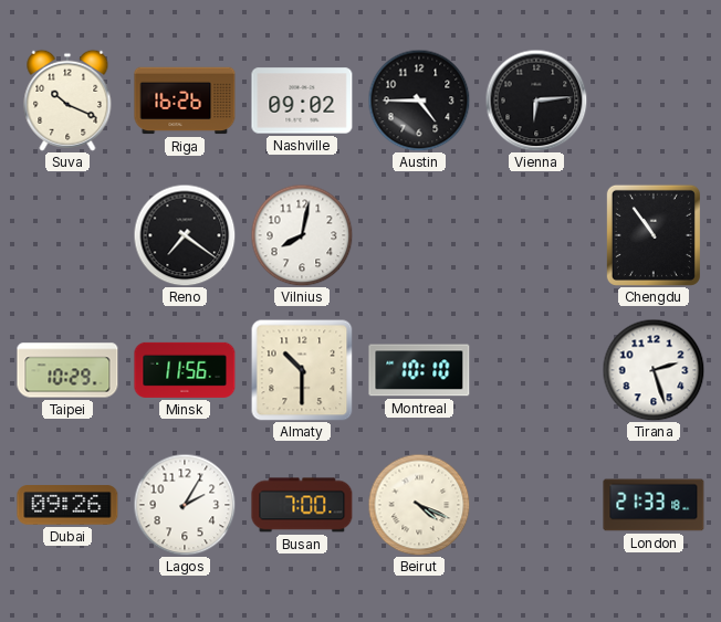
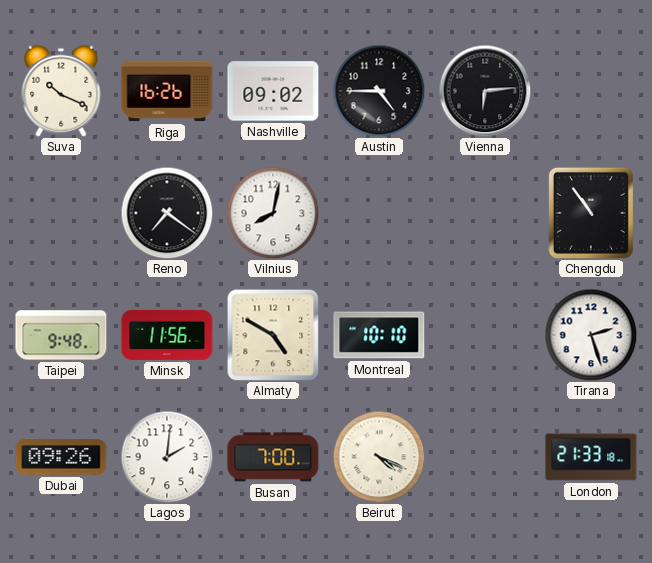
Taipei: 10:29 -> 9:48
Almaty: 10:30 -> 4:50
Lagos: 2:05 -> 2:01
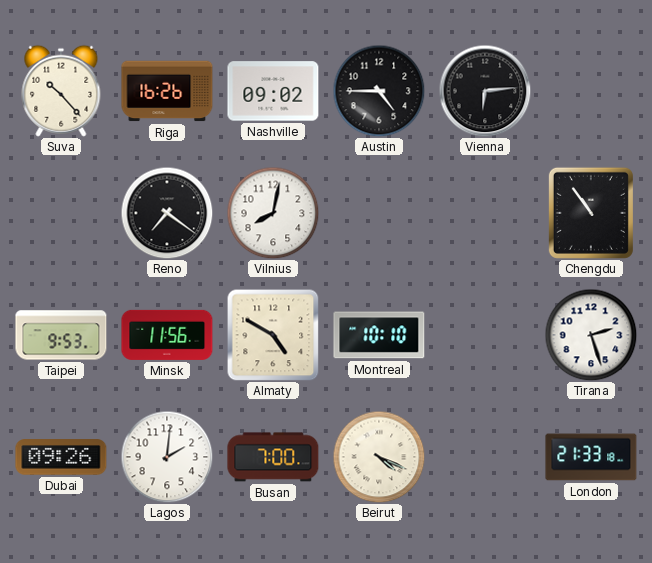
Suva: 10:19 -> 10:23
Taipei: 9:48 -> 9:53
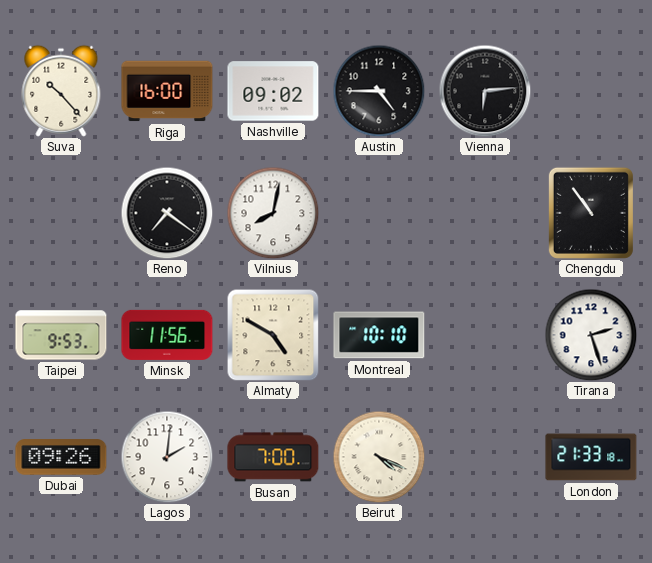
Riga: 16:26 -> 16:00
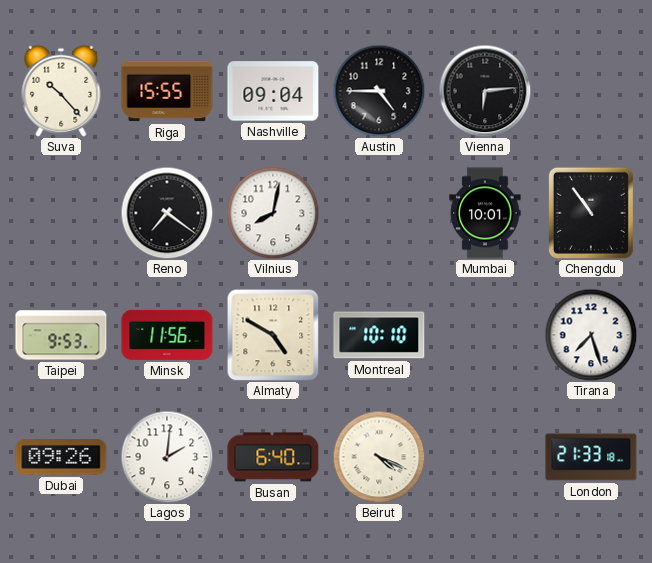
Riga: 16:00 -> 15:55
Nashville: 09:02 -> 09:04
Mumbai: none -> 10:01
Tirana: 2:27 -> 7:27
Busan: 7:00 -> 6:40
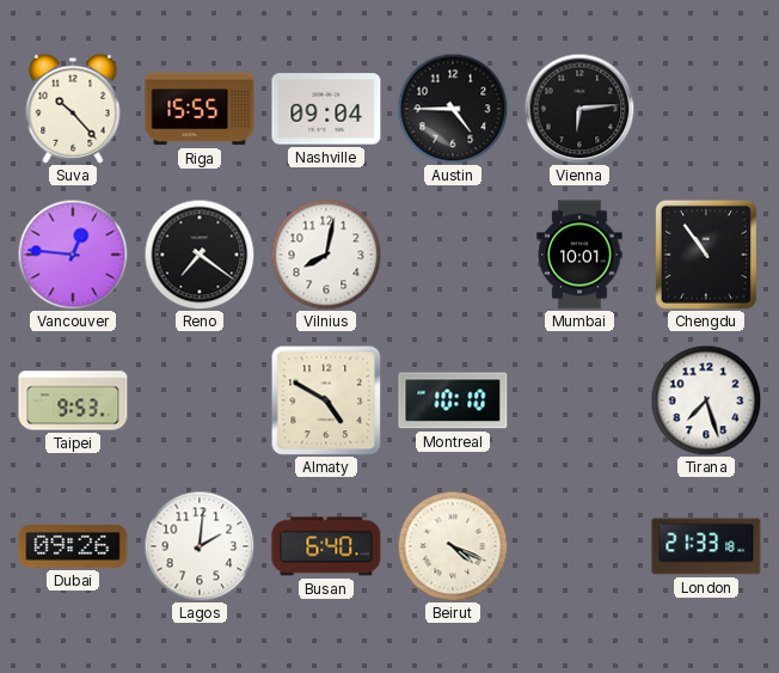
Vancouver: none -> 12:46
Minsk: 11:56 -> none
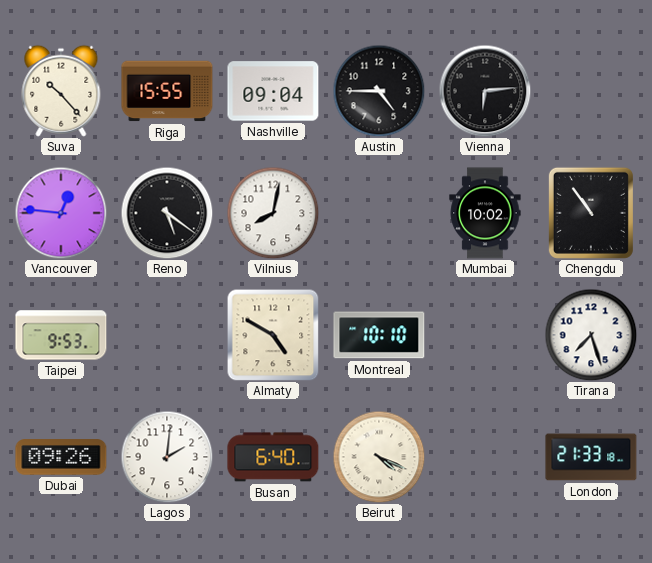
Reno: 7:21 -> 5:21
Mumbai: 10:01 -> 10:02
